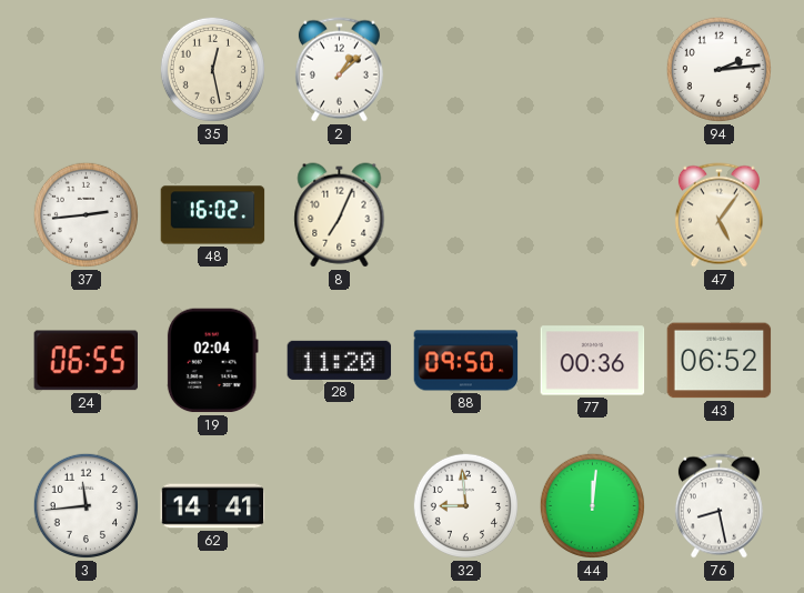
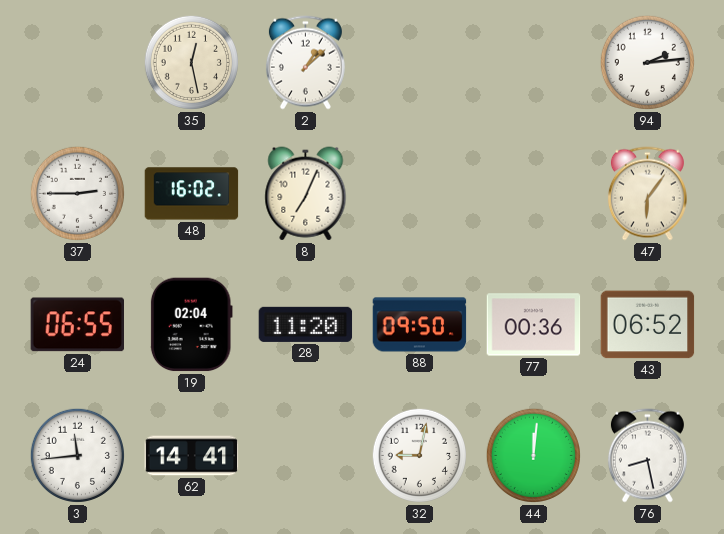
37: 2:44 -> 2:45
47: 5:06 -> 6:06
32: 8:59 -> 9:02
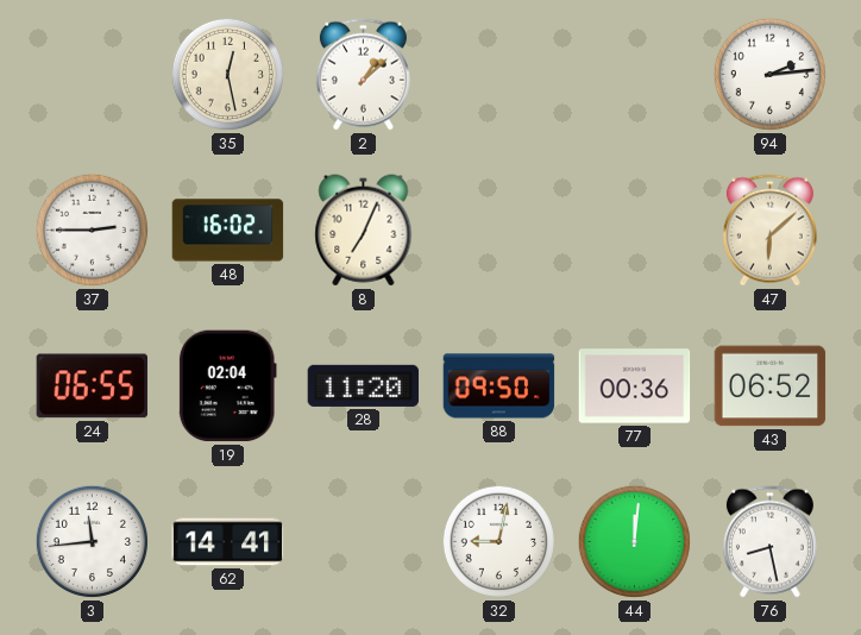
47: 6:06 -> 6:08
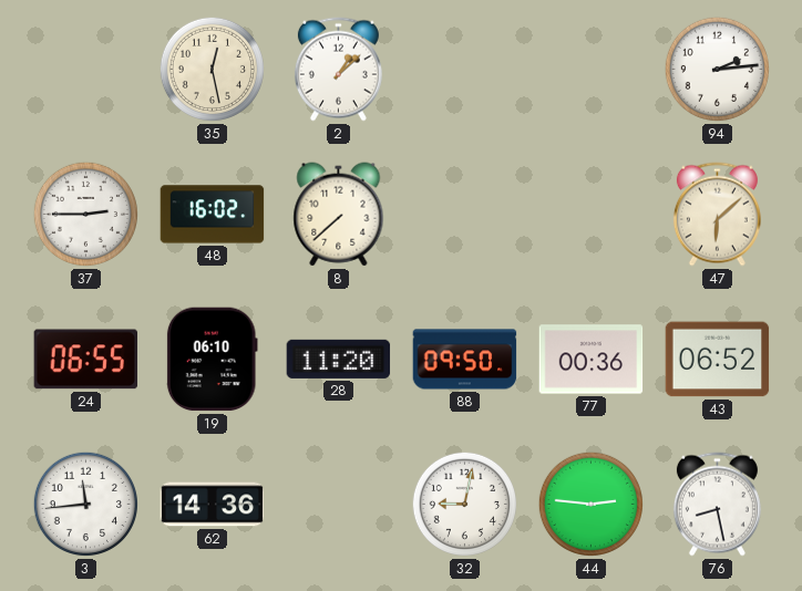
8: 7:04 -> 7:38
19: 02:04 -> 06:10
62: 14:41 -> 14:36
44: 12:01 -> 2:46
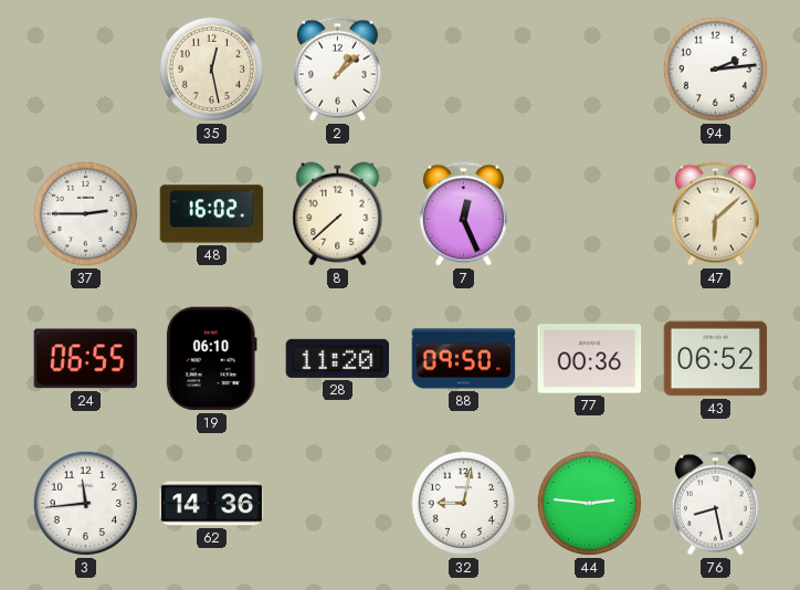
7: none -> 12:26
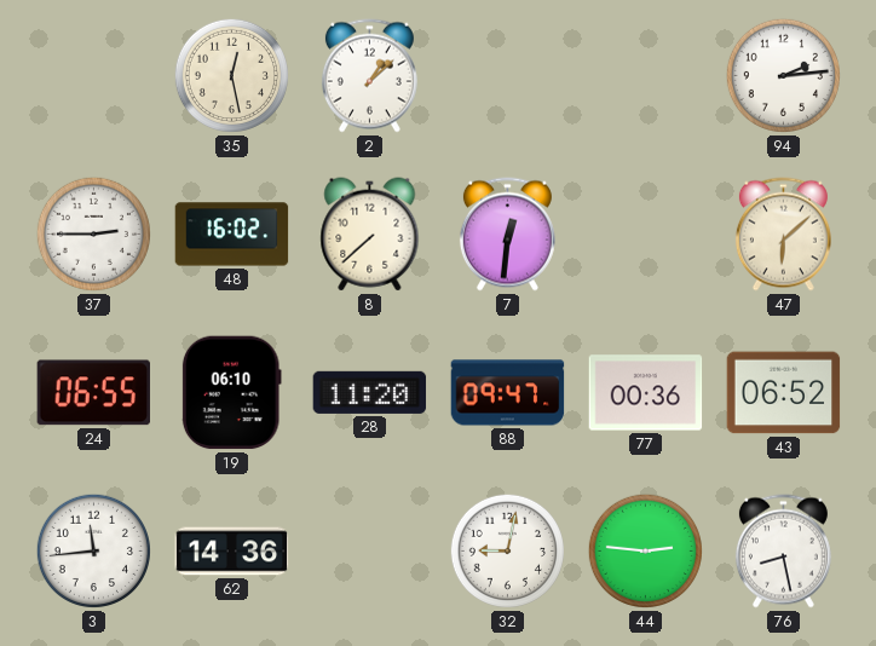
7: 12:26 -> 12:31
88: 09:50 -> 09:47
